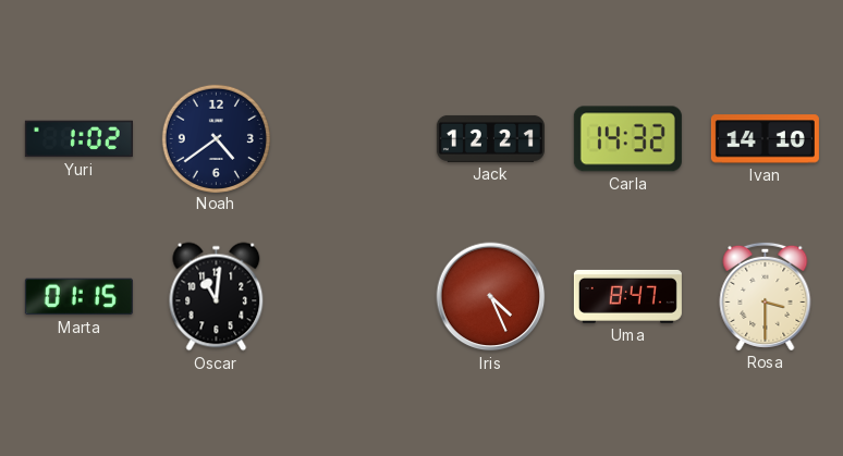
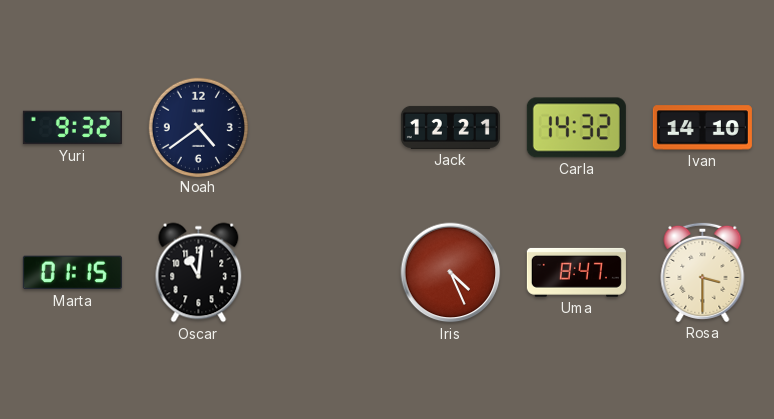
Yuri: 1:02 -> 9:32
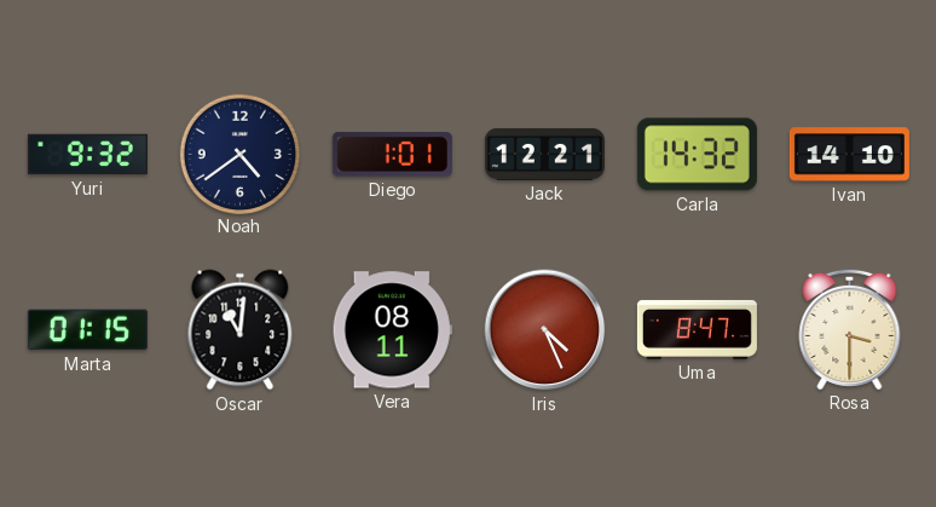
Diego: none -> 1:01
Vera: none -> 08:11
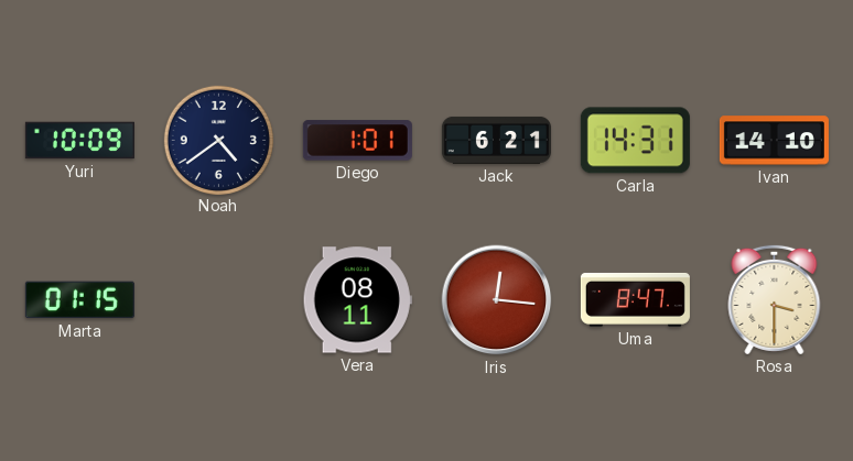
Yuri: 9:32 -> 10:09
Jack: 12:21 -> 6:21
Carla: 14:32 -> 14:31
Oscar: 11:01 -> none
Iris: 4:26 -> 12:16
